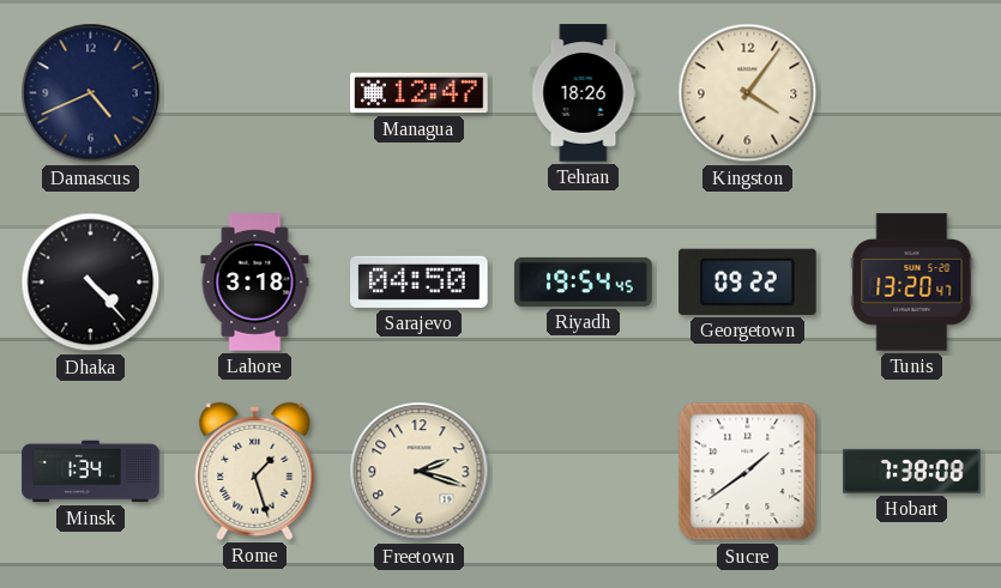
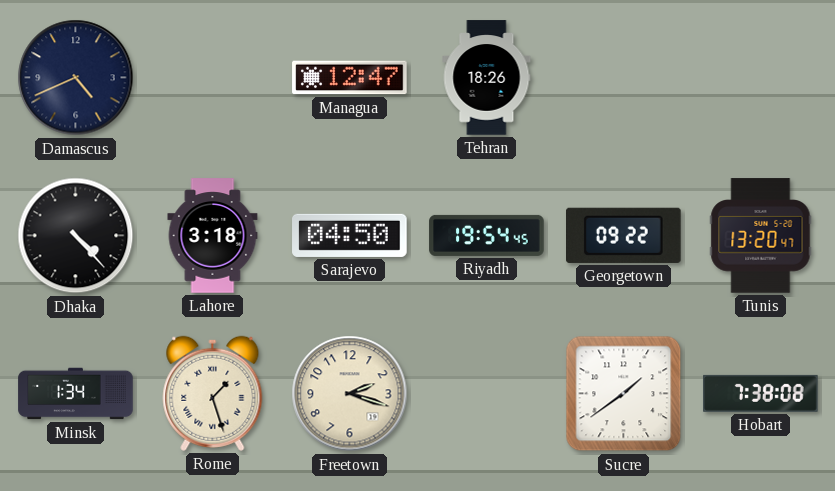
Kingston: 4:06 -> none
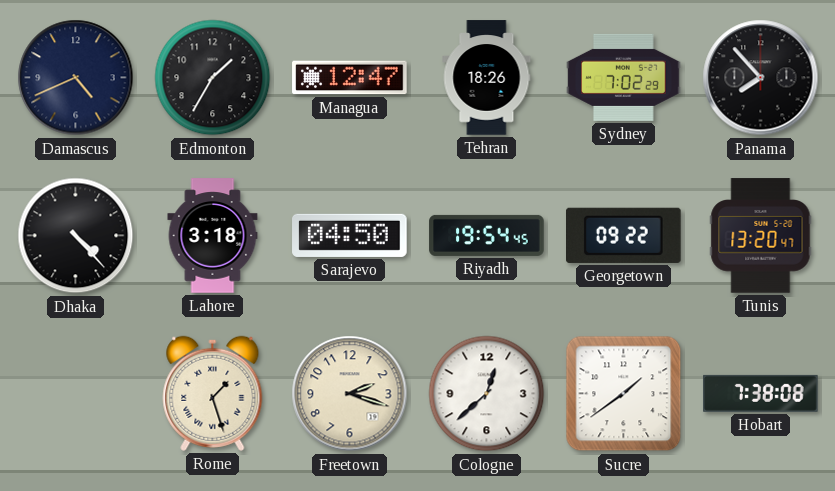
Edmonton: none -> 1:35
Sydney: none -> 7:02
Panama: none -> 7:53
Minsk: 1:34 -> none
Cologne: none -> 12:38
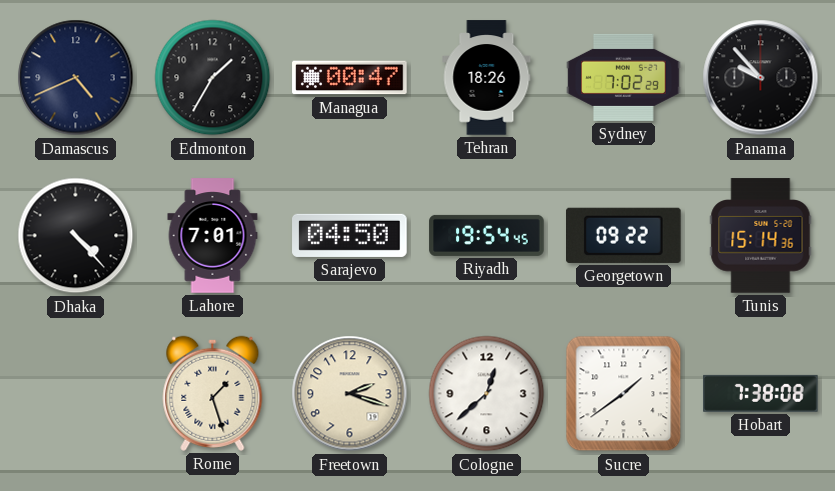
Managua: 12:47 -> 00:47
Panama: 7:53 -> 9:53
Lahore: 3:18 -> 7:01
Tunis: 13:20 -> 15:14
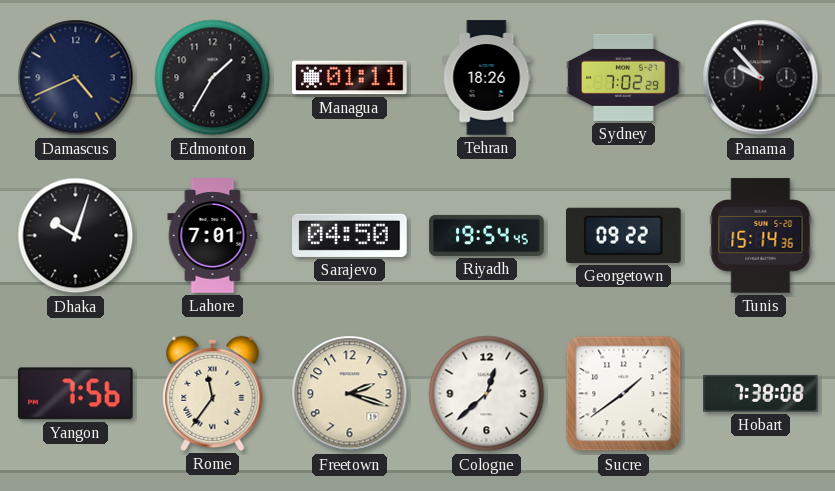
Managua: 00:47 -> 01:11
Dhaka: 4:23 -> 10:03
Yangon: none -> 7:56
Rome: 1:27 -> 11:36
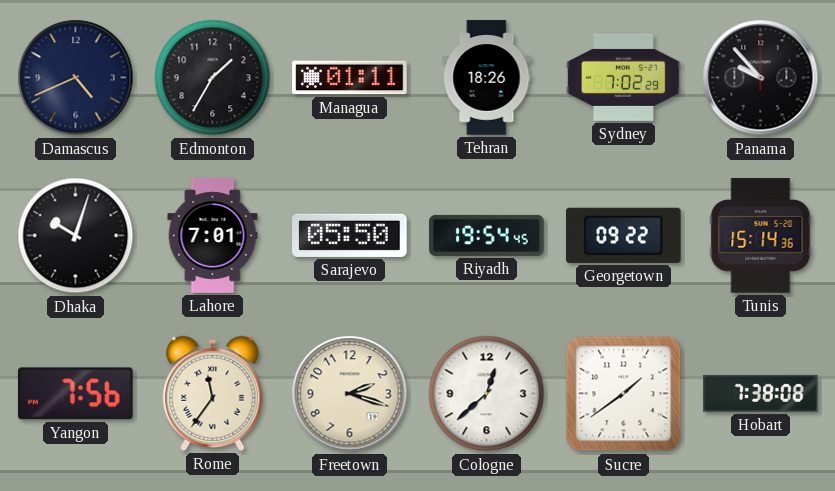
Sarajevo: 04:50 -> 05:50
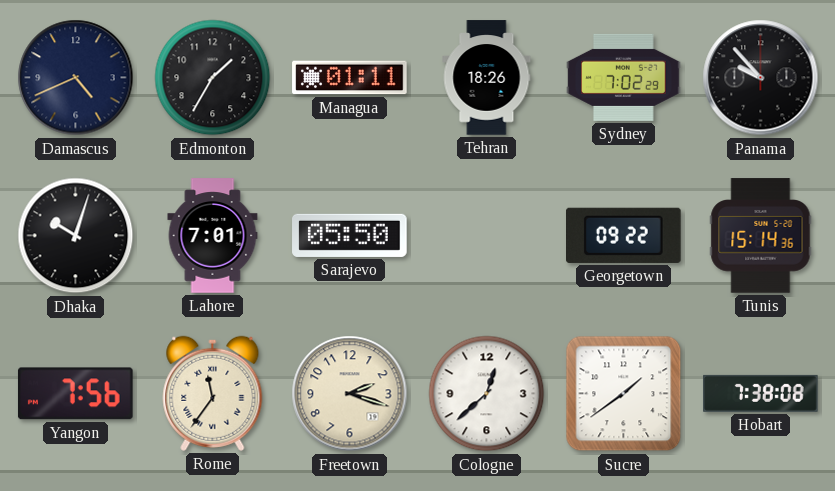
Riyadh: 19:54 -> none
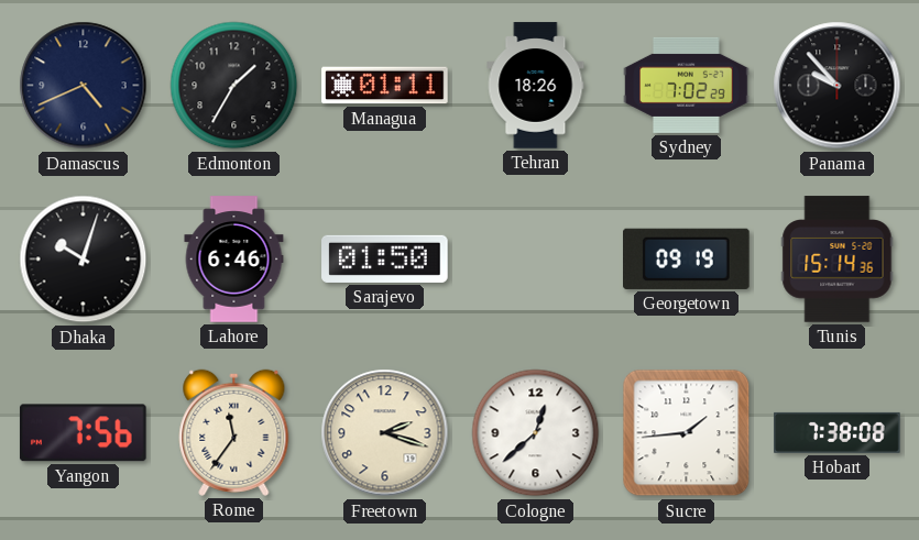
Lahore: 7:01 -> 6:46
Sarajevo: 05:50 -> 01:50
Georgetown: 09:22 -> 09:19
Sucre: 1:39 -> 1:44
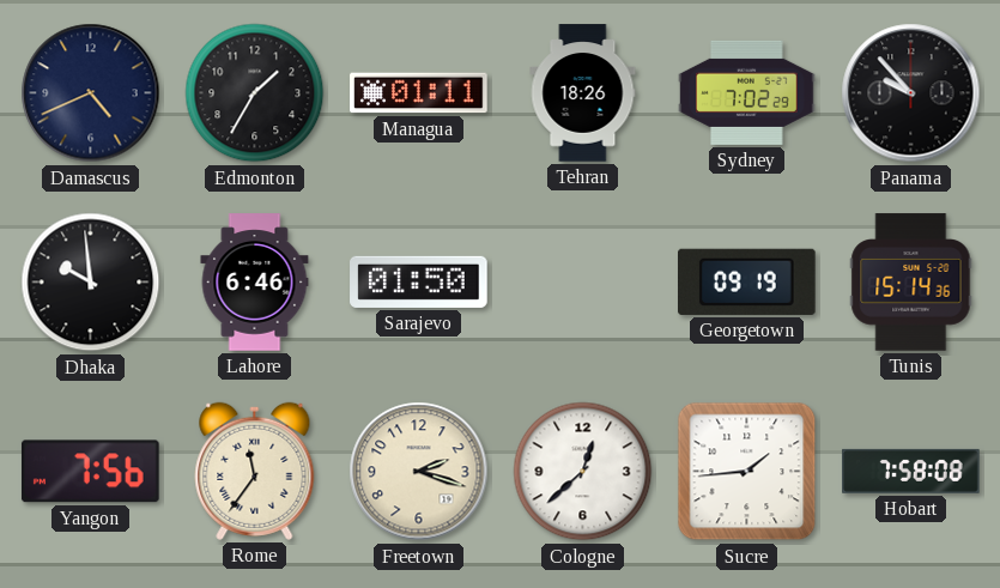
Dhaka: 10:03 -> 9:59
Hobart: 7:38 -> 7:58
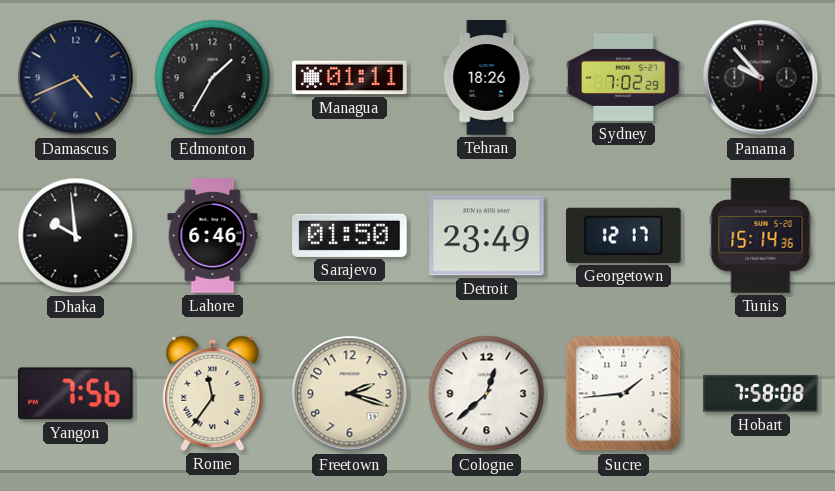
Detroit: none -> 23:49
Georgetown: 09:19 -> 12:17
